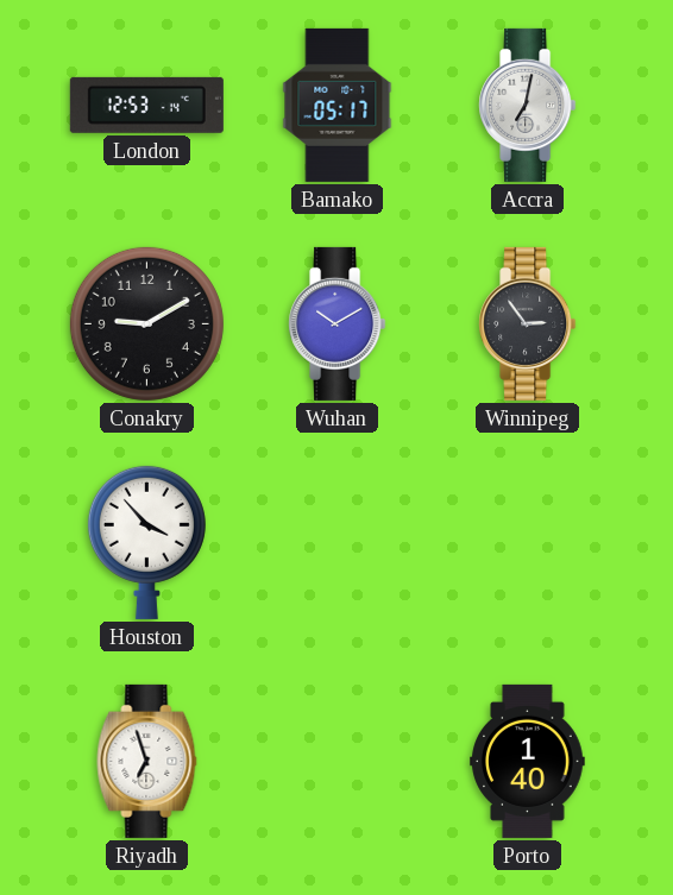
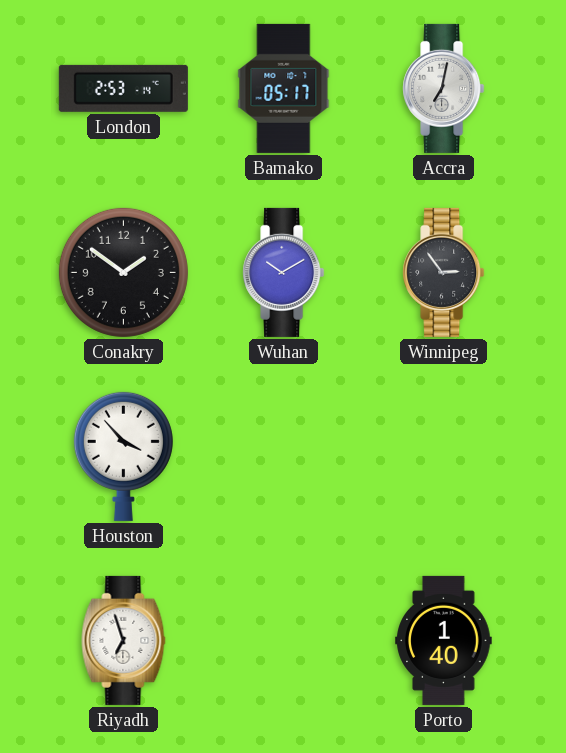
London: 12:53 -> 2:53
Conakry: 9:10 -> 1:51
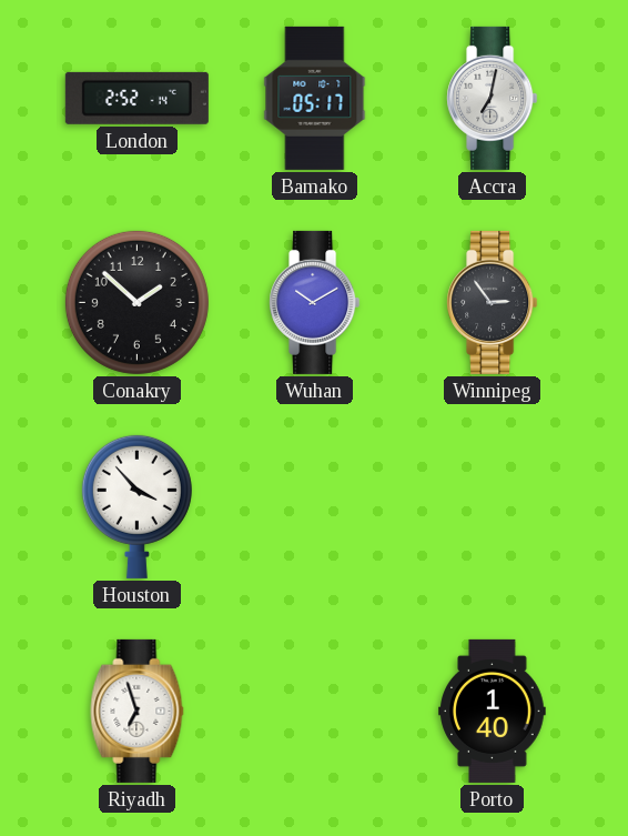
London: 2:53 -> 2:52
Conakry: 1:51 -> 1:52
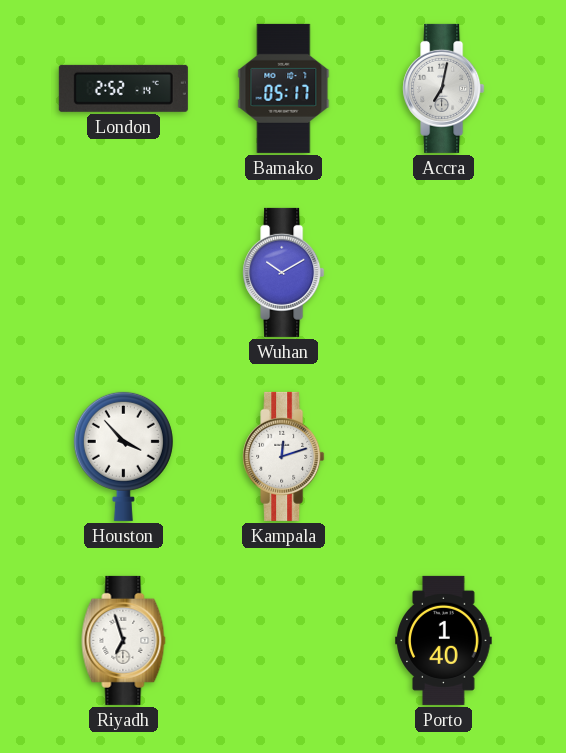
Conakry: 1:52 -> none
Winnipeg: 2:54 -> none
Kampala: none -> 12:12
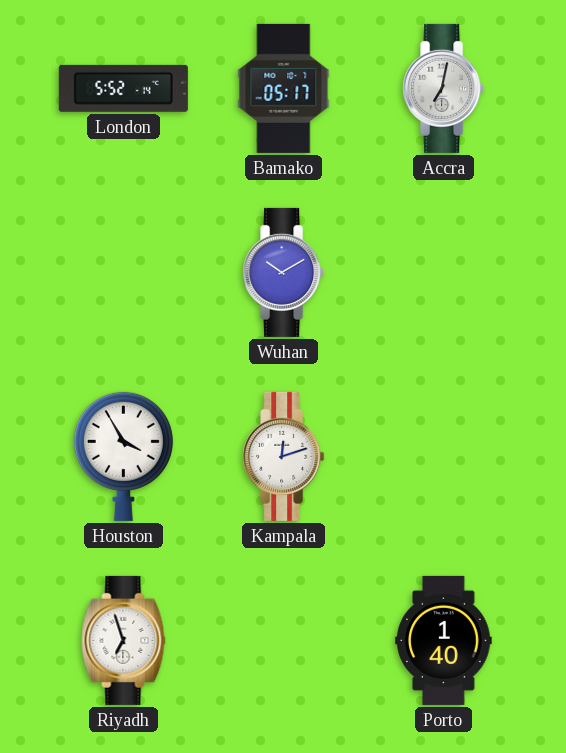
London: 2:52 -> 5:52
Houston: 3:53 -> 3:55
